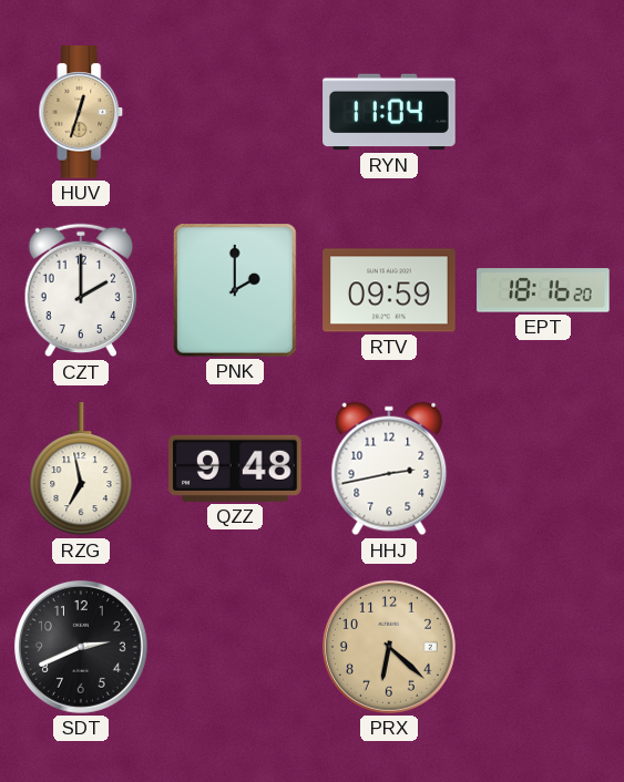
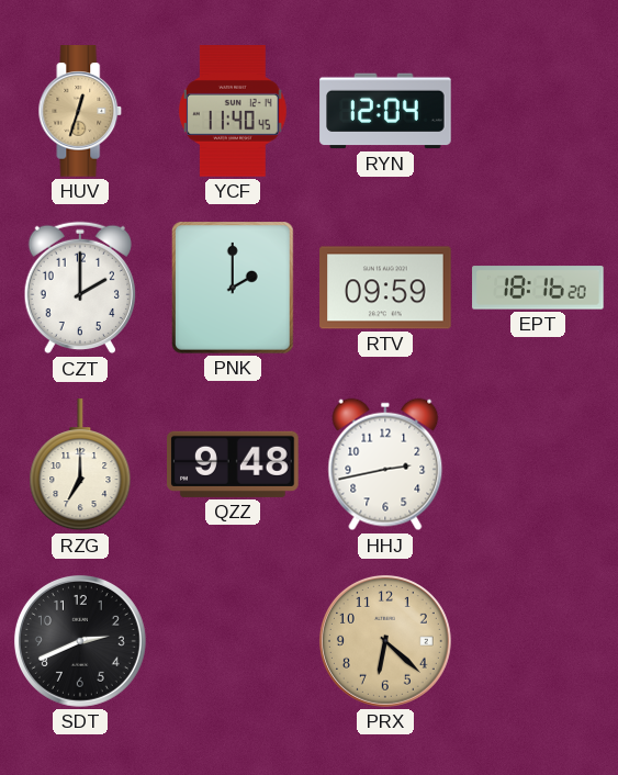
YCF: none -> 11:40
RYN: 11:04 -> 12:04
RZG: 6:58 -> 7:00
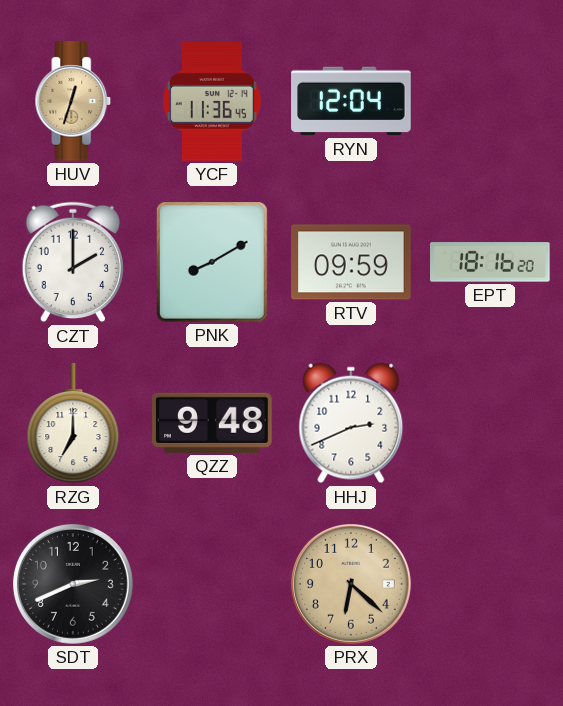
YCF: 11:40 -> 11:36
PNK: 2:00 -> 8:10
HHJ: 2:43 -> 2:41
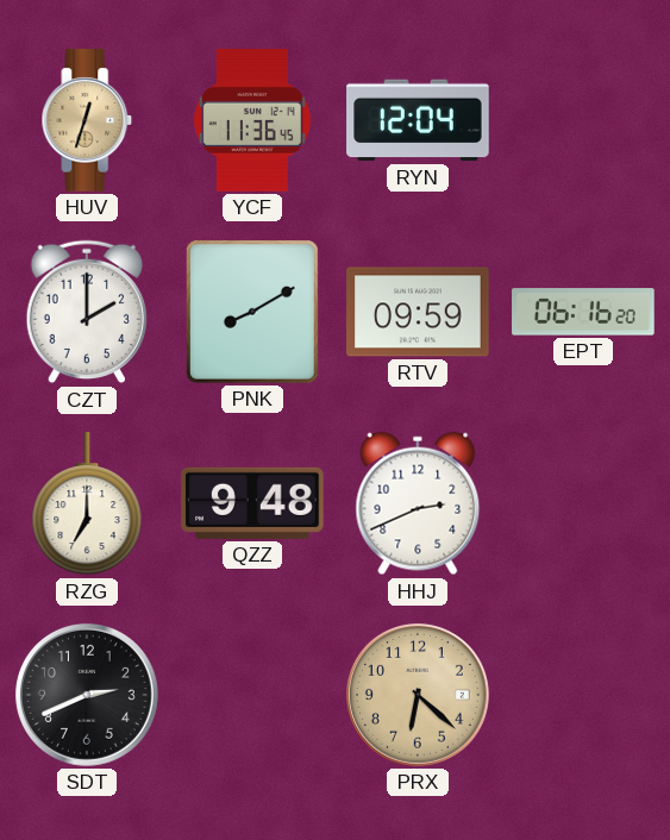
EPT: 18:16 -> 06:16
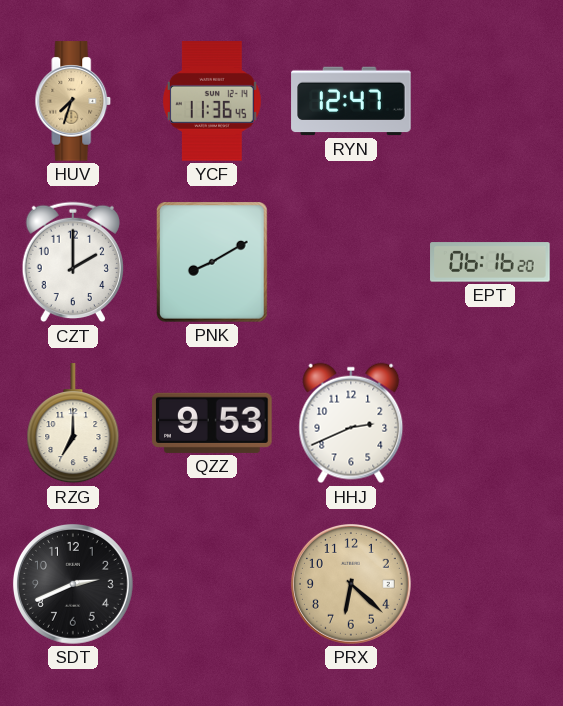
HUV: 12:33 -> 7:33
RYN: 12:04 -> 12:47
RTV: 09:59 -> none
QZZ: 9:48 -> 9:53
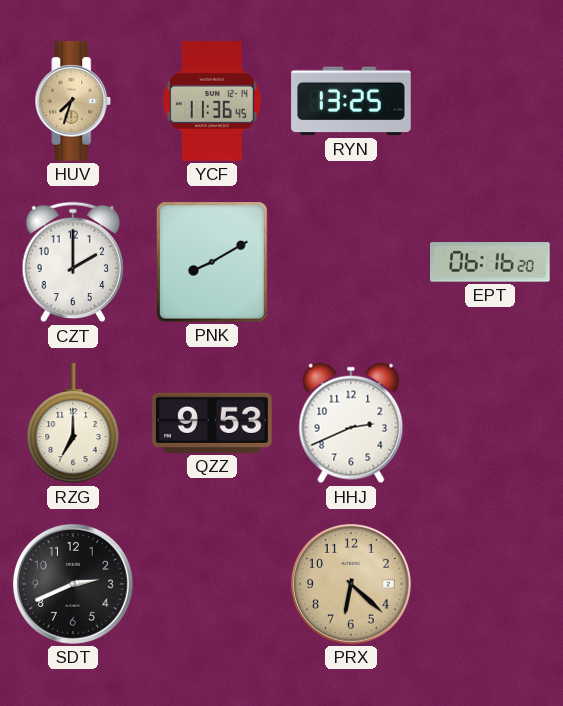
RYN: 12:47 -> 13:25
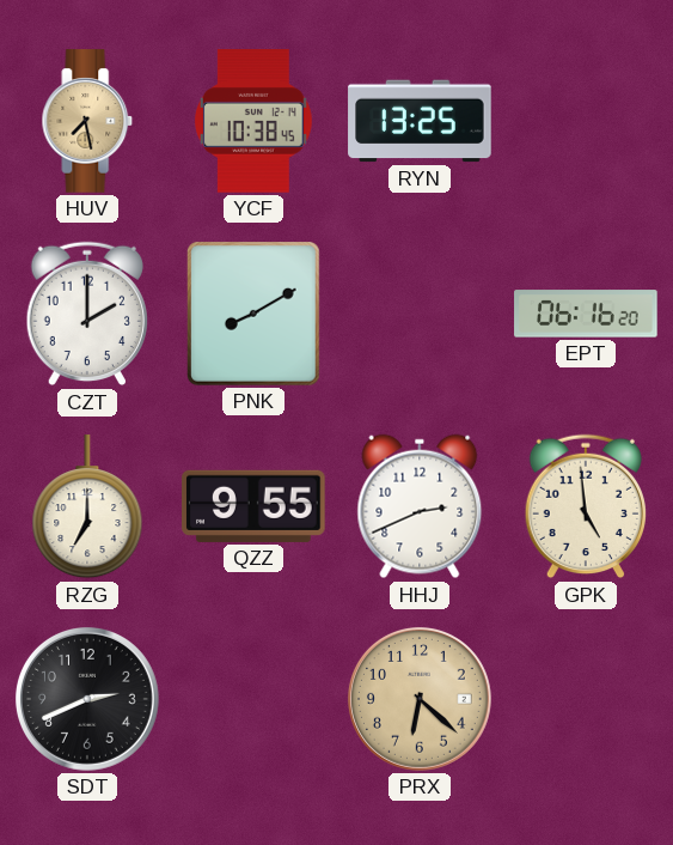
HUV: 7:33 -> 7:28
YCF: 11:36 -> 10:38
QZZ: 9:53 -> 9:55
GPK: none -> 4:59
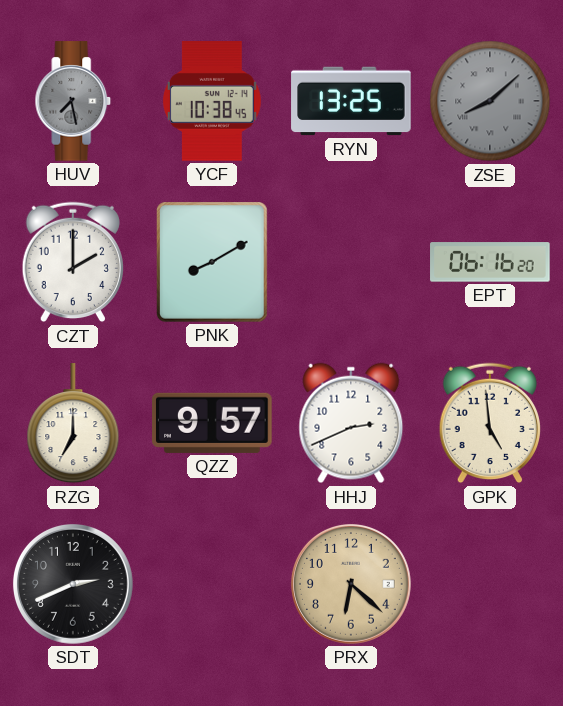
HUV dial: champagne -> grey
ZSE: none -> 8:08
QZZ: 9:55 -> 9:57
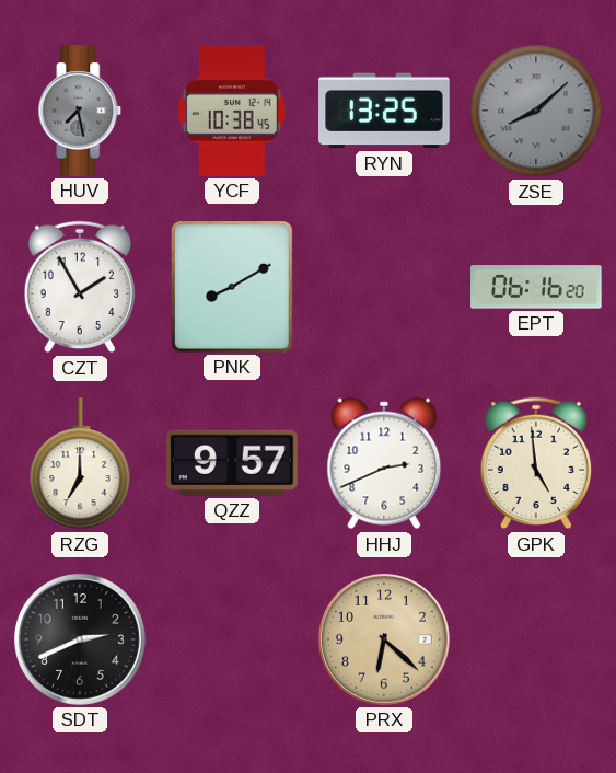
CZT: 2:00 -> 1:55
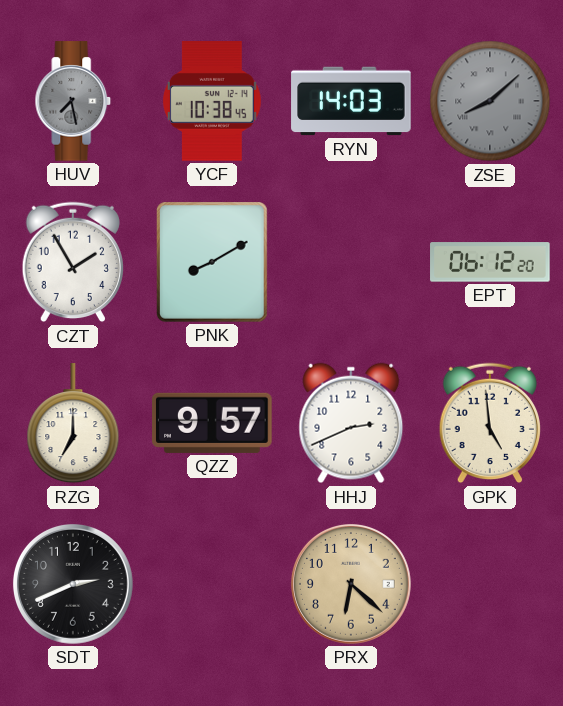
RYN: 13:25 -> 14:03
EPT: 06:16 -> 06:12
